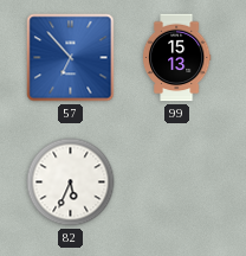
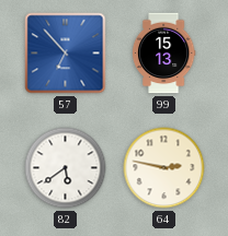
82: 5:34 -> 5:39
64: none -> 2:47
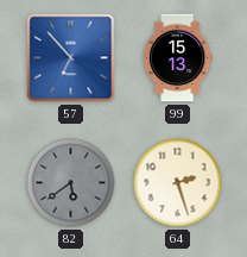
82 dial: white -> grey
64: 2:47 -> 2:27
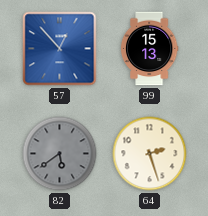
57: 6:53 -> 12:53
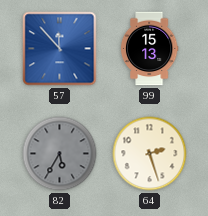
57: 12:53 -> 11:53
82: 5:39 -> 5:35
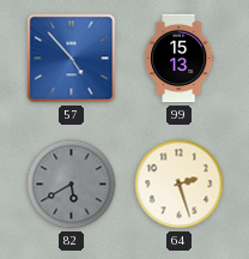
57: 11:53 -> 4:53
82: 5:35 -> 5:40
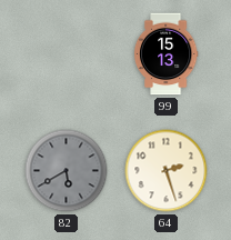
57: 4:53 -> none
